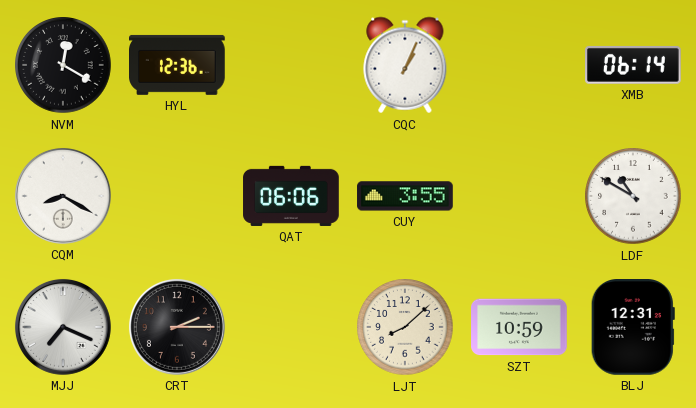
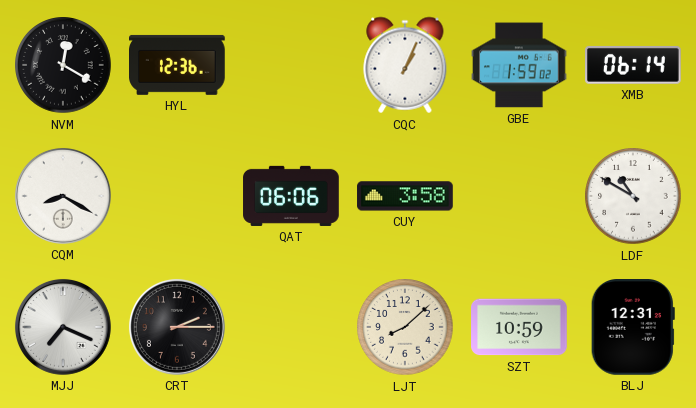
GBE: none -> 1:59
CUY: 3:55 -> 3:58
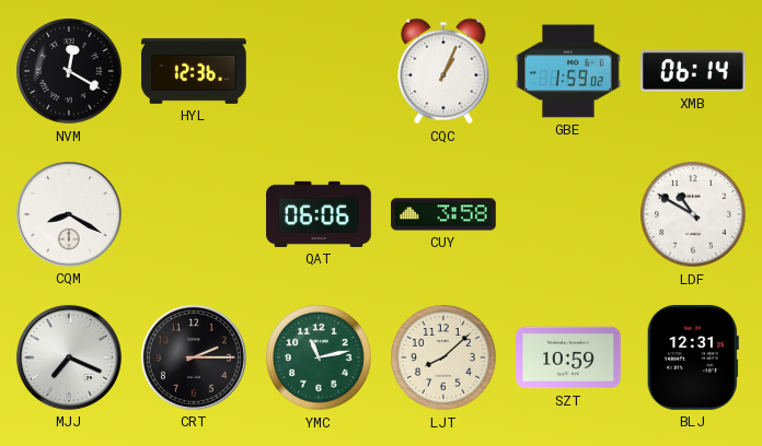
YMC: none -> 11:13
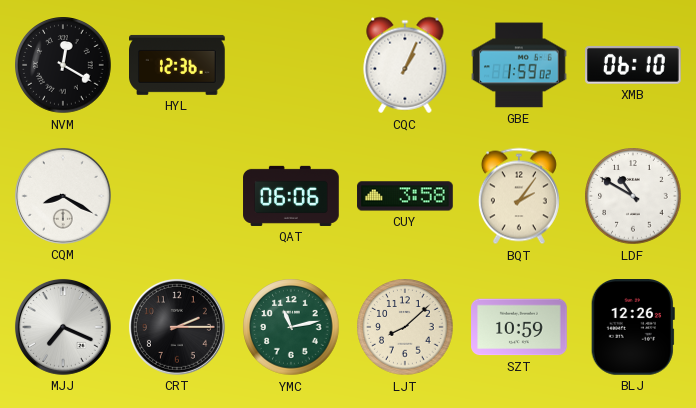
XMB: 06:14 -> 06:10
BQT: none -> 2:06
BLJ: 12:31 -> 12:26
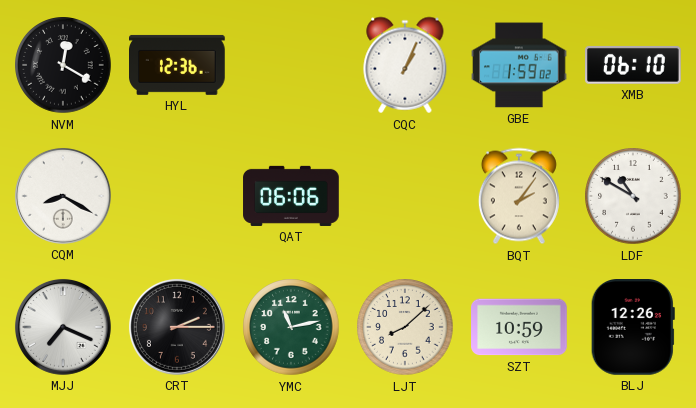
CUY: 3:58 -> none
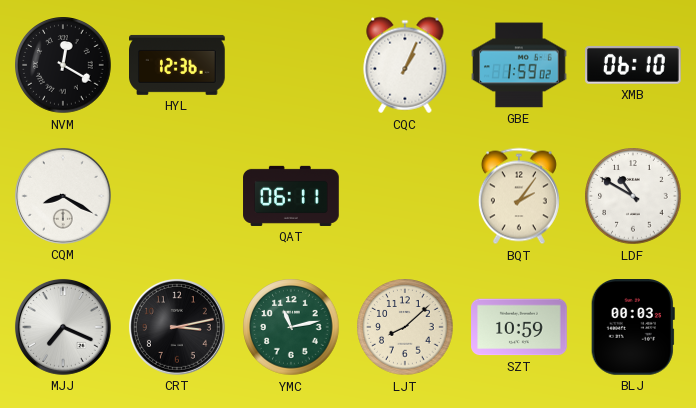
QAT: 06:06 -> 06:11
CRT: 2:15 -> 3:13
BLJ: 12:26 -> 00:03
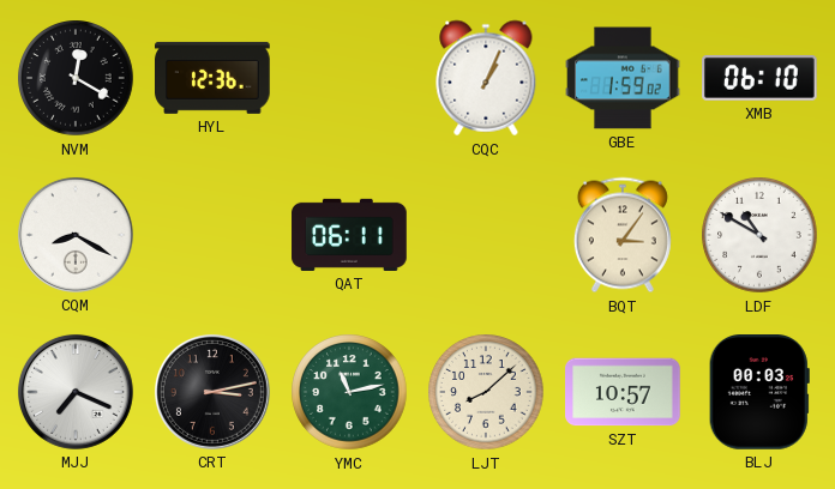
BQT: 2:06 -> 3:06
SZT: 10:59 -> 10:57
